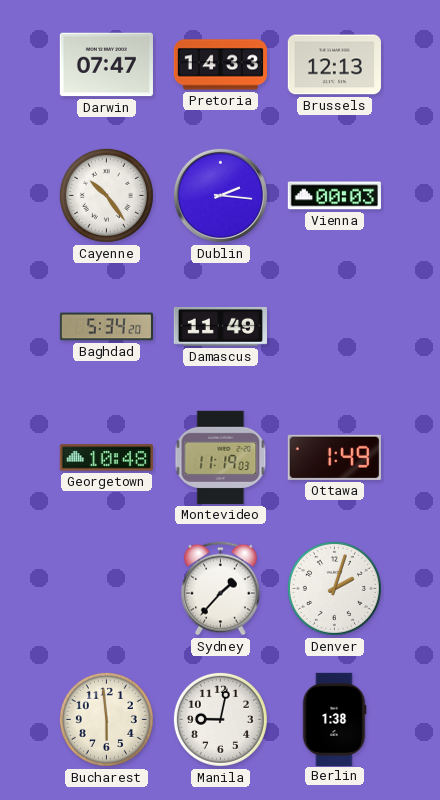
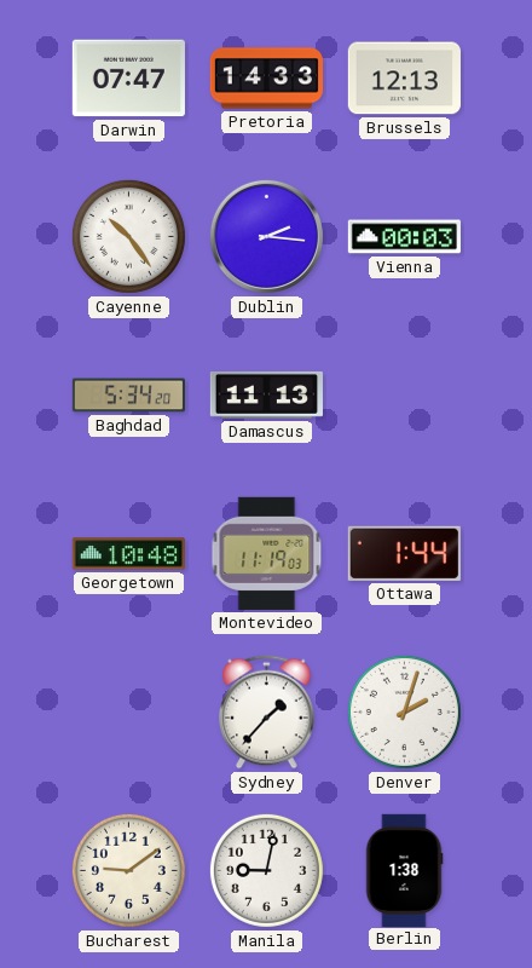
Damascus: 11:49 -> 11:13
Ottawa: 1:49 -> 1:44
Bucharest: 5:59 -> 9:09
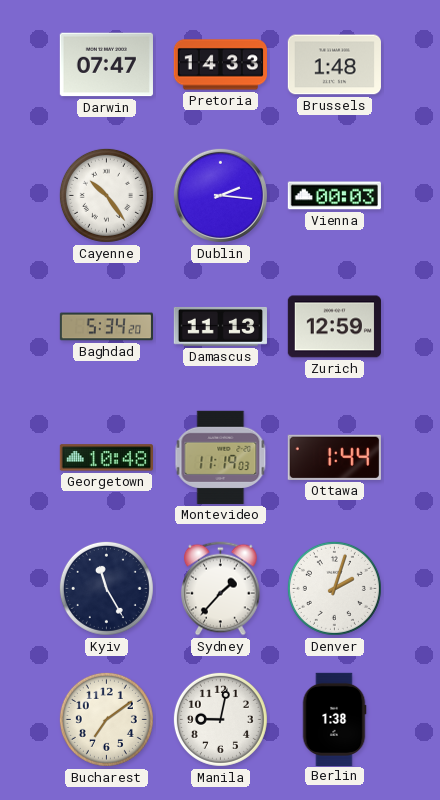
Brussels: 12:13 -> 1:48
Zurich: none -> 12:59
Kyiv: none -> 11:25
Bucharest: 9:09 -> 7:09
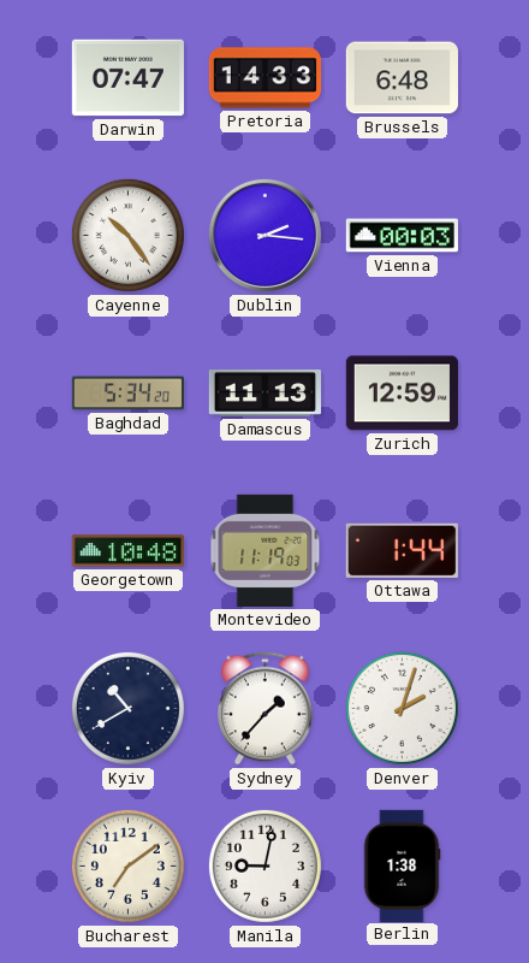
Brussels: 1:48 -> 6:48
Kyiv: 11:25 -> 10:40
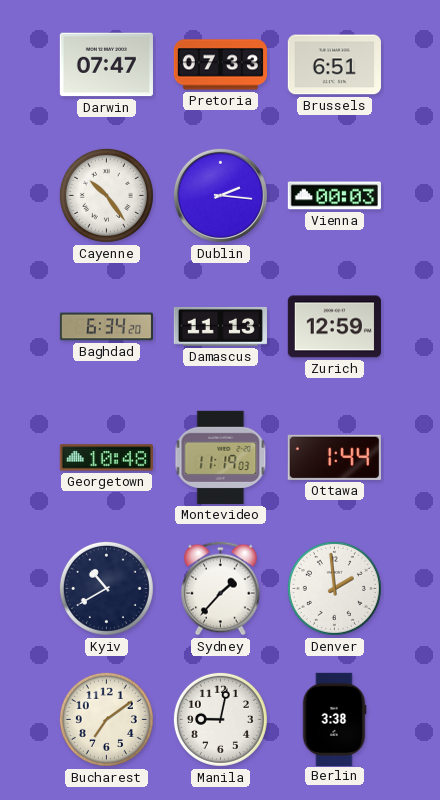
Pretoria: 14:33 -> 07:33
Brussels: 6:48 -> 6:51
Baghdad: 5:34 -> 6:34
Denver: 2:03 -> 1:59
Berlin: 1:38 -> 3:38
